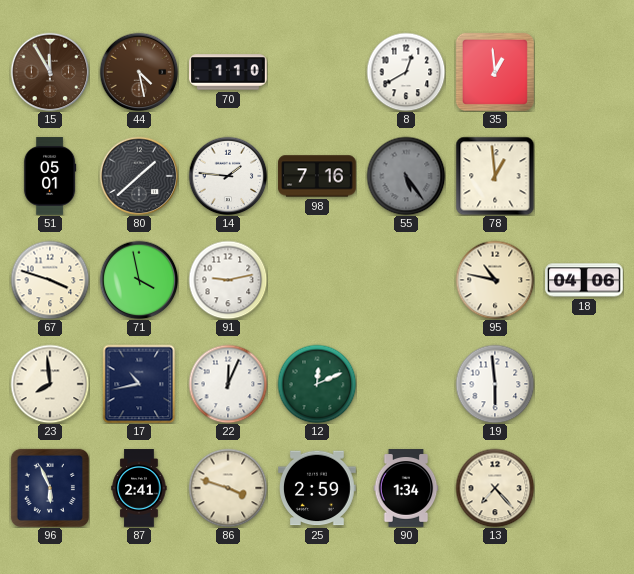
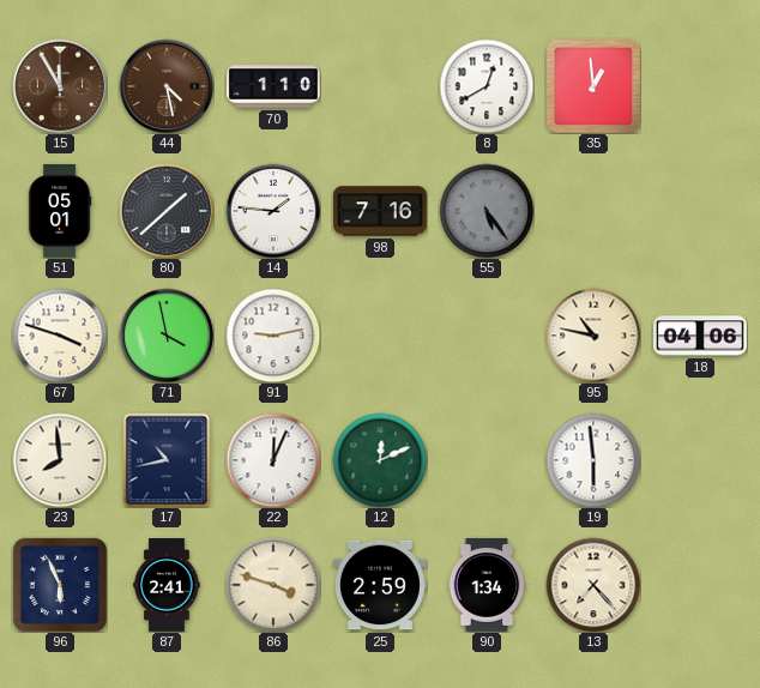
78: 12:59 -> none
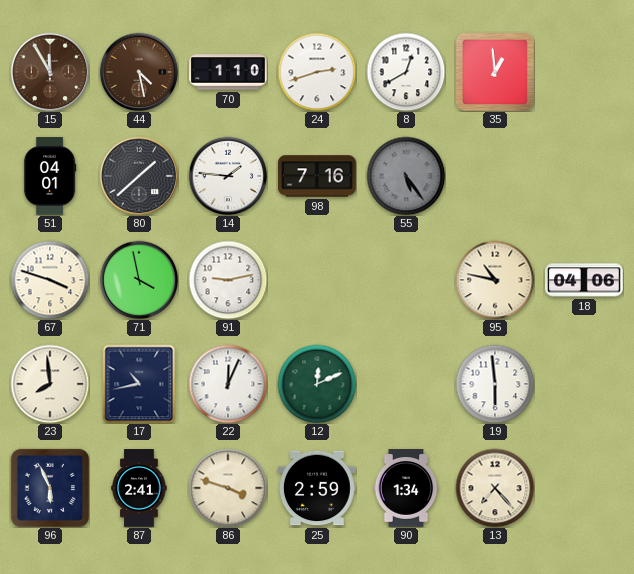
24: none -> 2:42
51: 05:01 -> 04:01
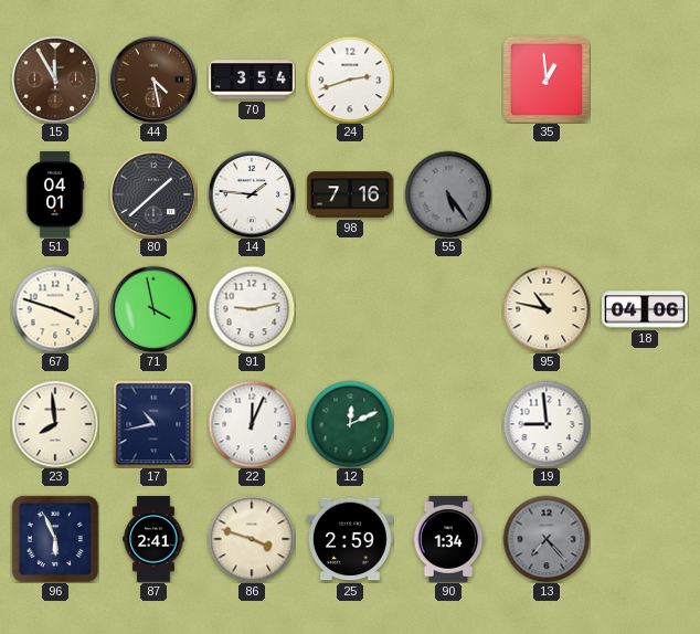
70: 1:10 -> 3:54
8: 12:40 -> none
19: 5:59 -> 8:59
13 dial: cream -> grey
